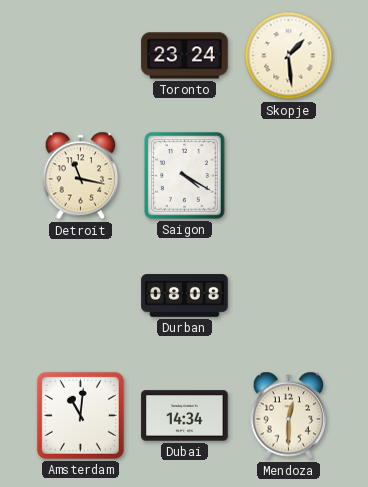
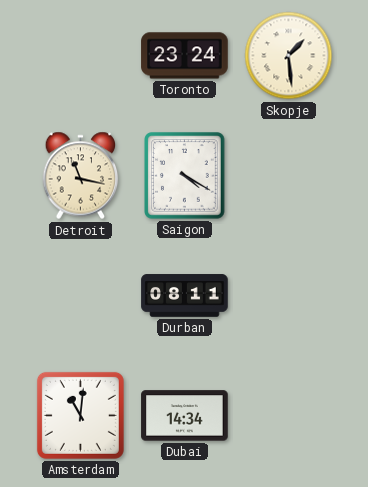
Durban: 08:08 -> 08:11
Mendoza: 12:30 -> none
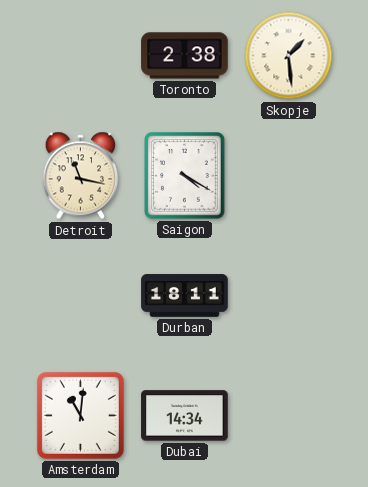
Toronto: 23:24 -> 2:38
Durban: 08:11 -> 18:11
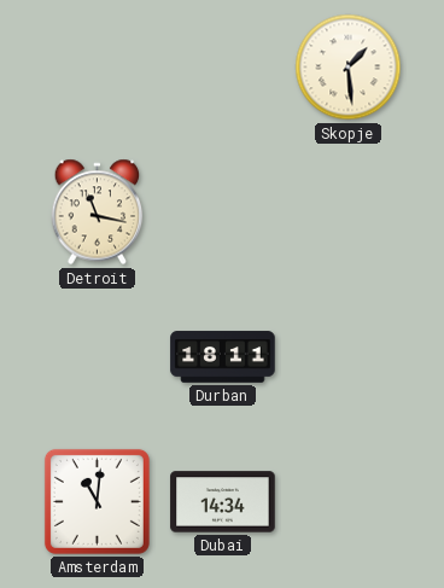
Toronto: 2:38 -> none
Saigon: 4:20 -> none
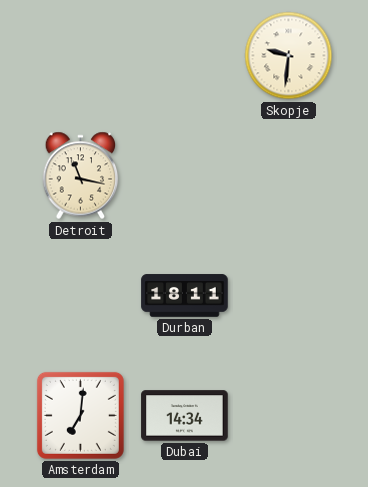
Skopje: 1:29 -> 9:31
Amsterdam: 11:01 -> 7:01
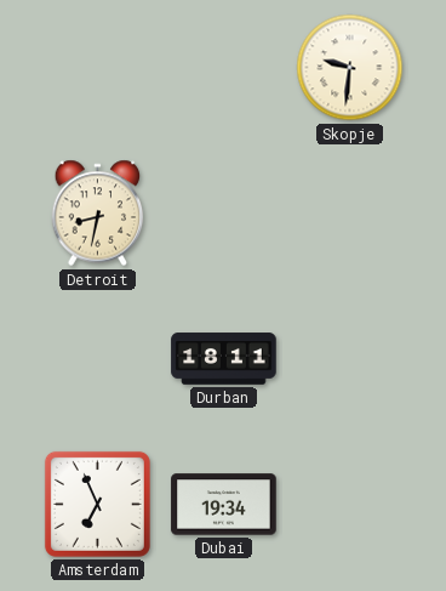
Detroit: 11:17 -> 8:32
Amsterdam: 7:01 -> 6:56
Dubai: 14:34 -> 19:34
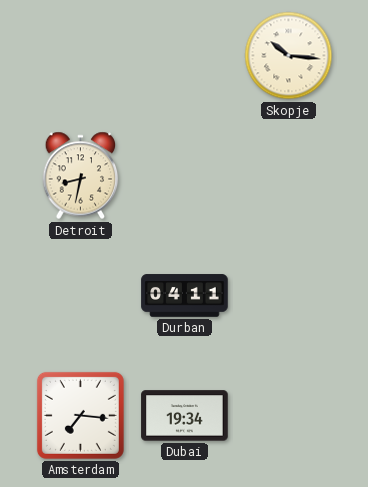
Skopje: 9:31 -> 10:16
Durban: 18:11 -> 04:11
Amsterdam: 6:56 -> 7:16
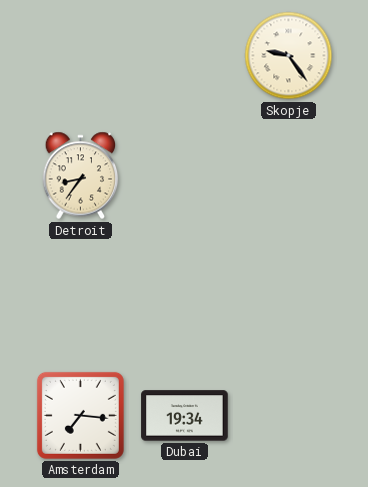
Skopje: 10:16 -> 9:24
Detroit: 8:32 -> 8:36
Durban: 04:11 -> none
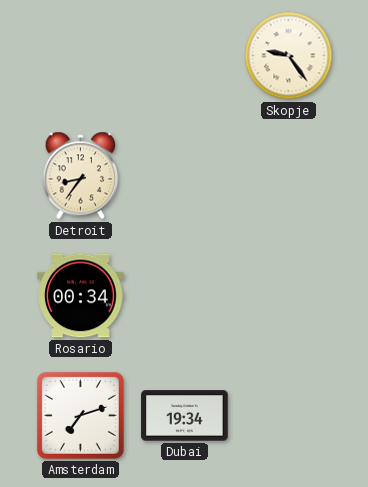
Rosario: none -> 00:34
Amsterdam: 7:16 -> 7:12
